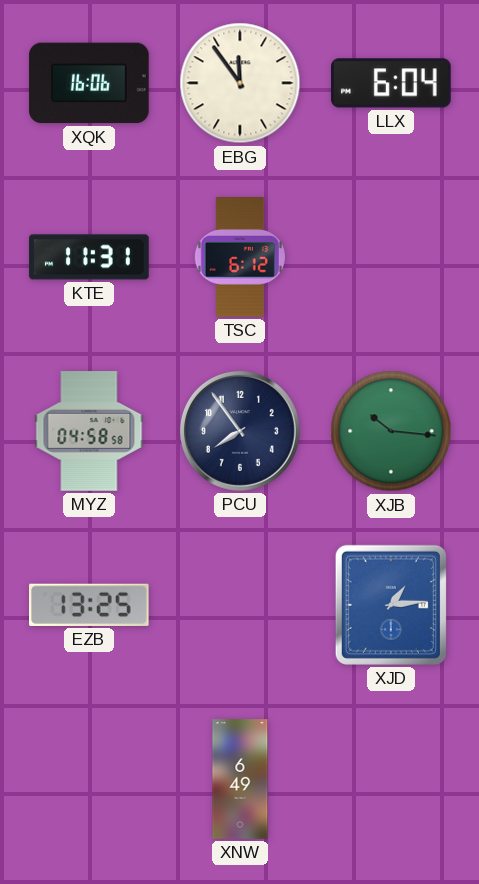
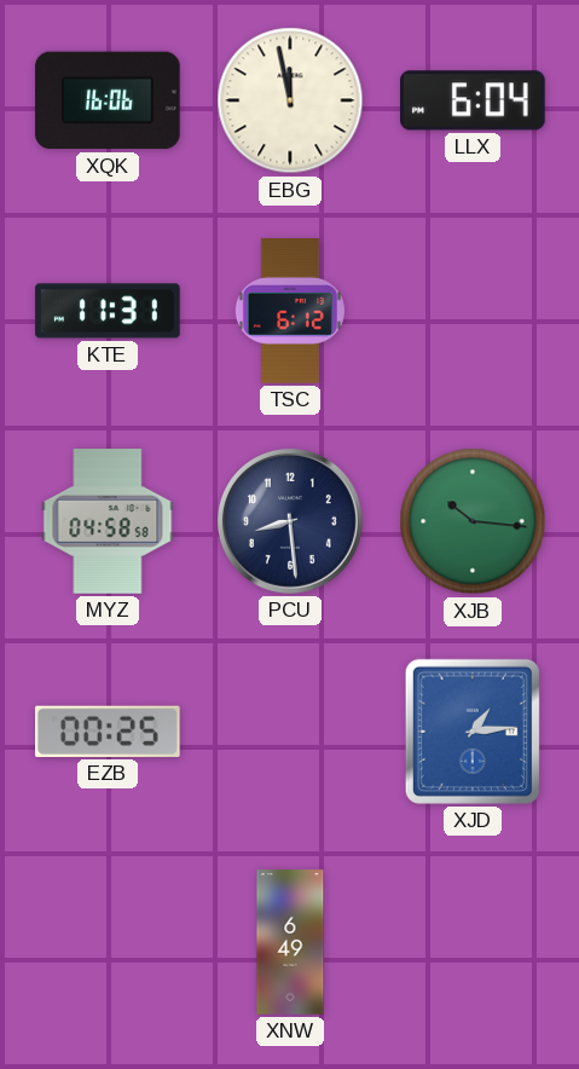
EBG: 11:54 -> 11:58
PCU: 7:54 -> 8:29
EZB: 13:25 -> 00:25
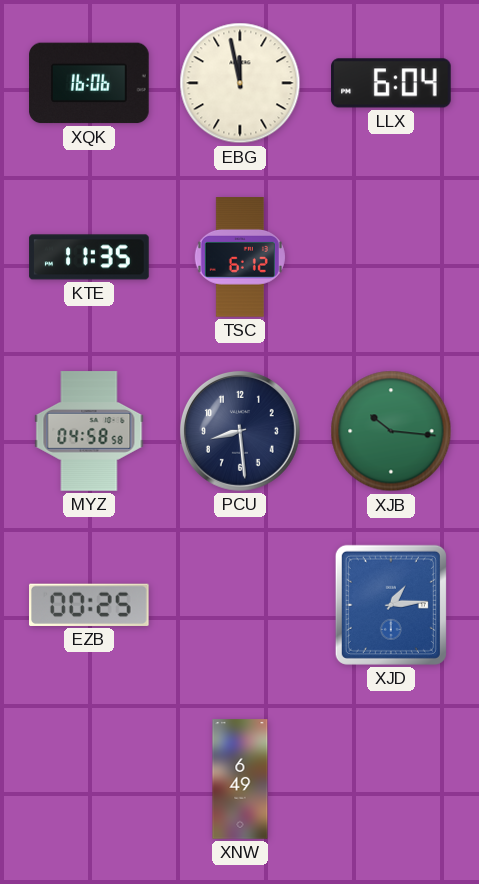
KTE: 11:31 -> 11:35
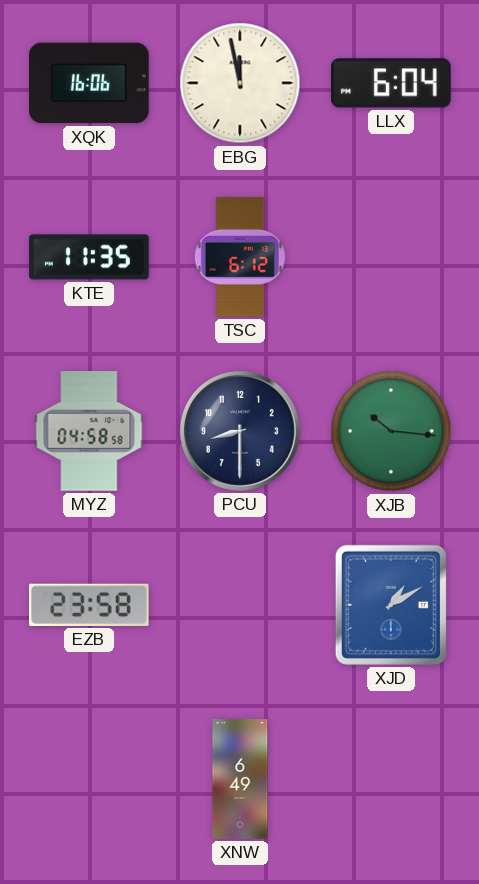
PCU: 8:29 -> 8:30
EZB: 00:25 -> 23:58
XJD: 1:14 -> 1:10
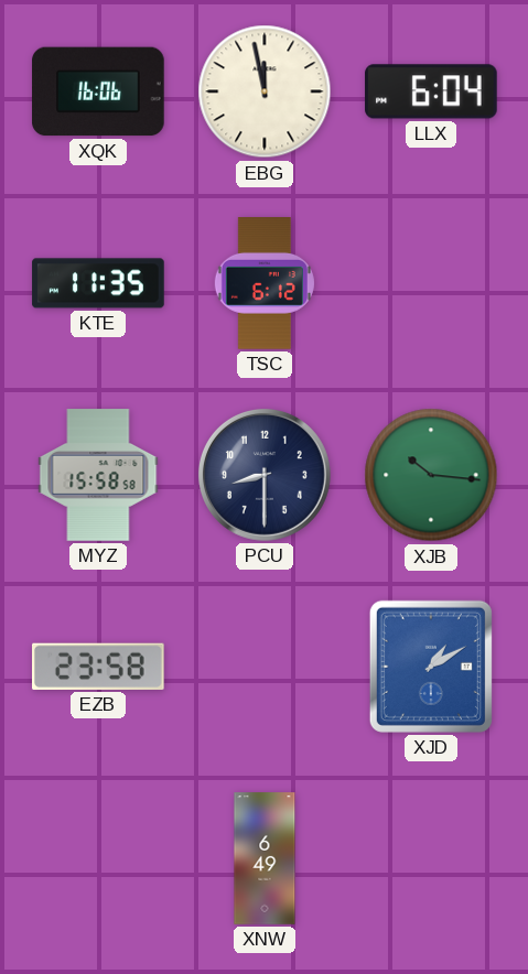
MYZ: 04:58 -> 15:58
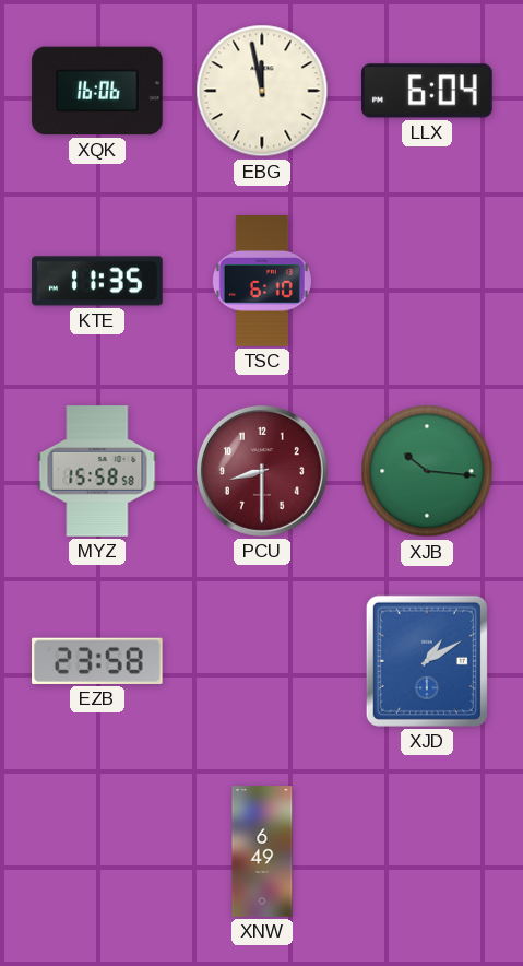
TSC: 6:12 -> 6:10
PCU dial: navy -> burgundy
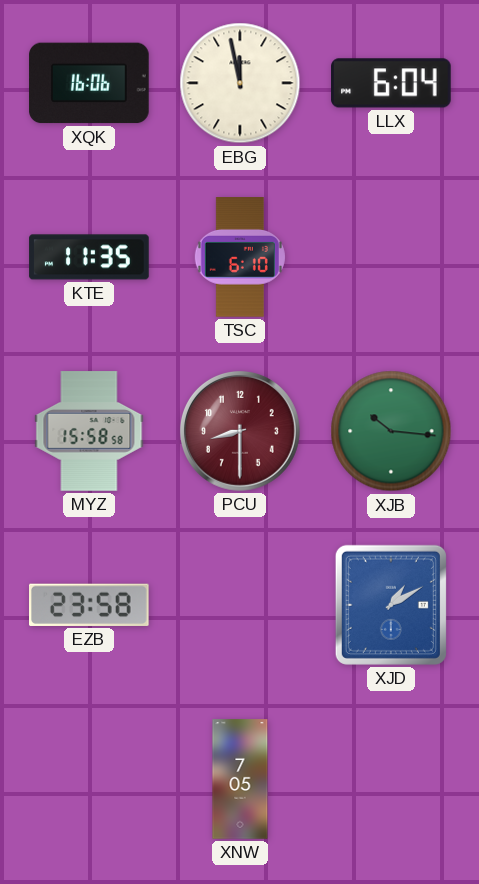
XNW: 6:49 -> 7:05
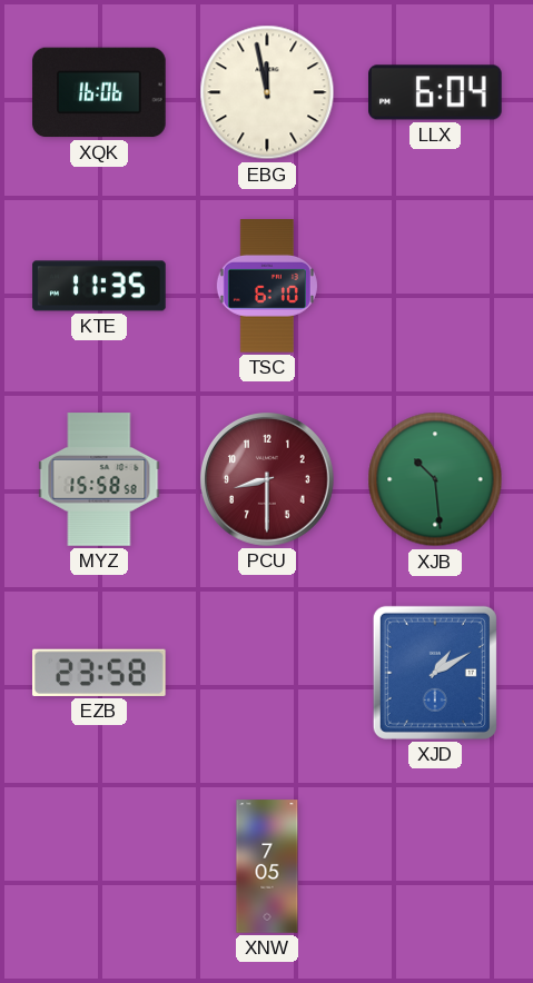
XJB: 10:16 -> 10:29
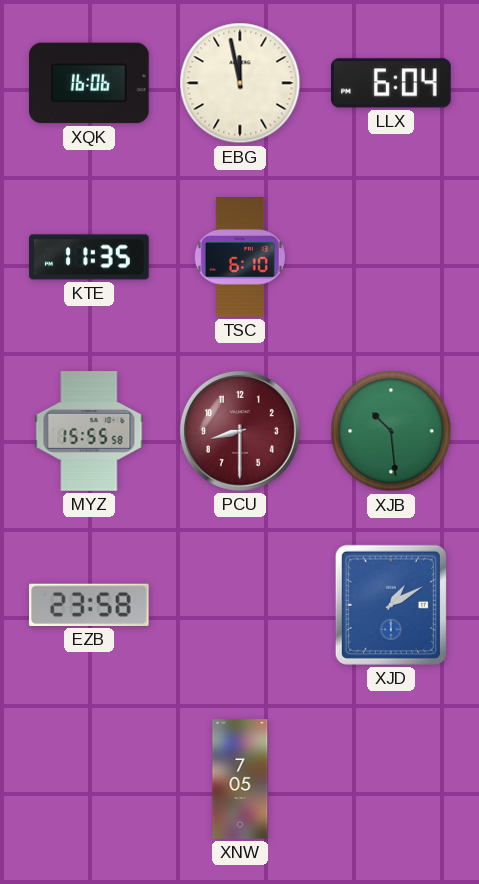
MYZ: 15:58 -> 15:55
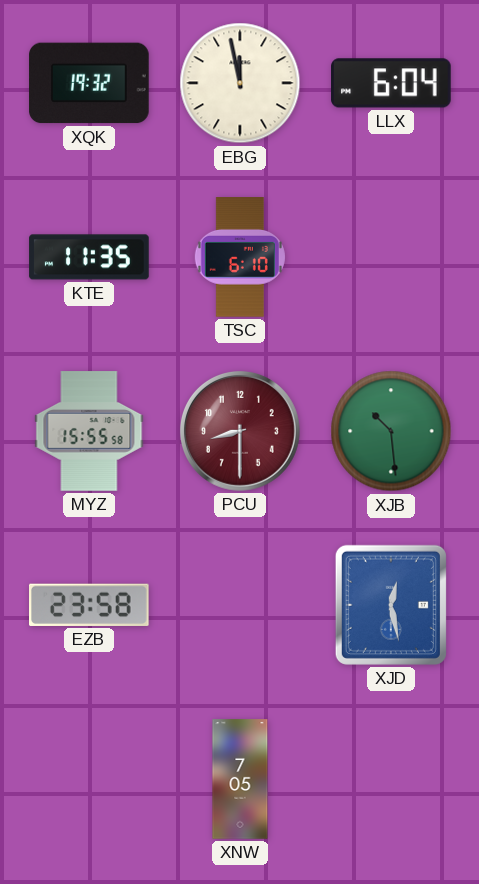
XQK: 16:06 -> 19:32
XJD: 1:10 -> 12:28
